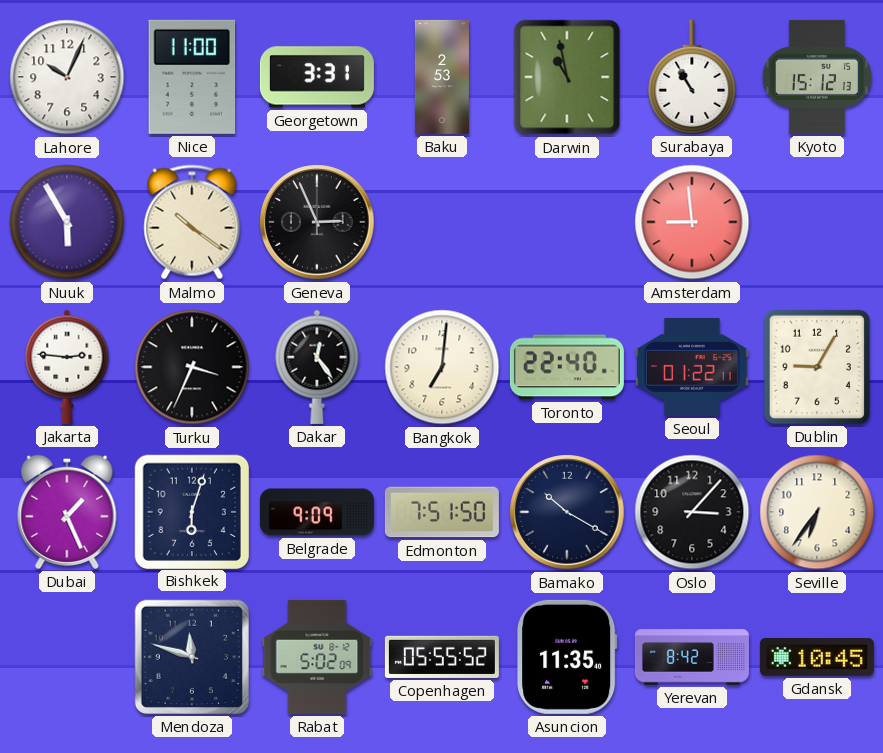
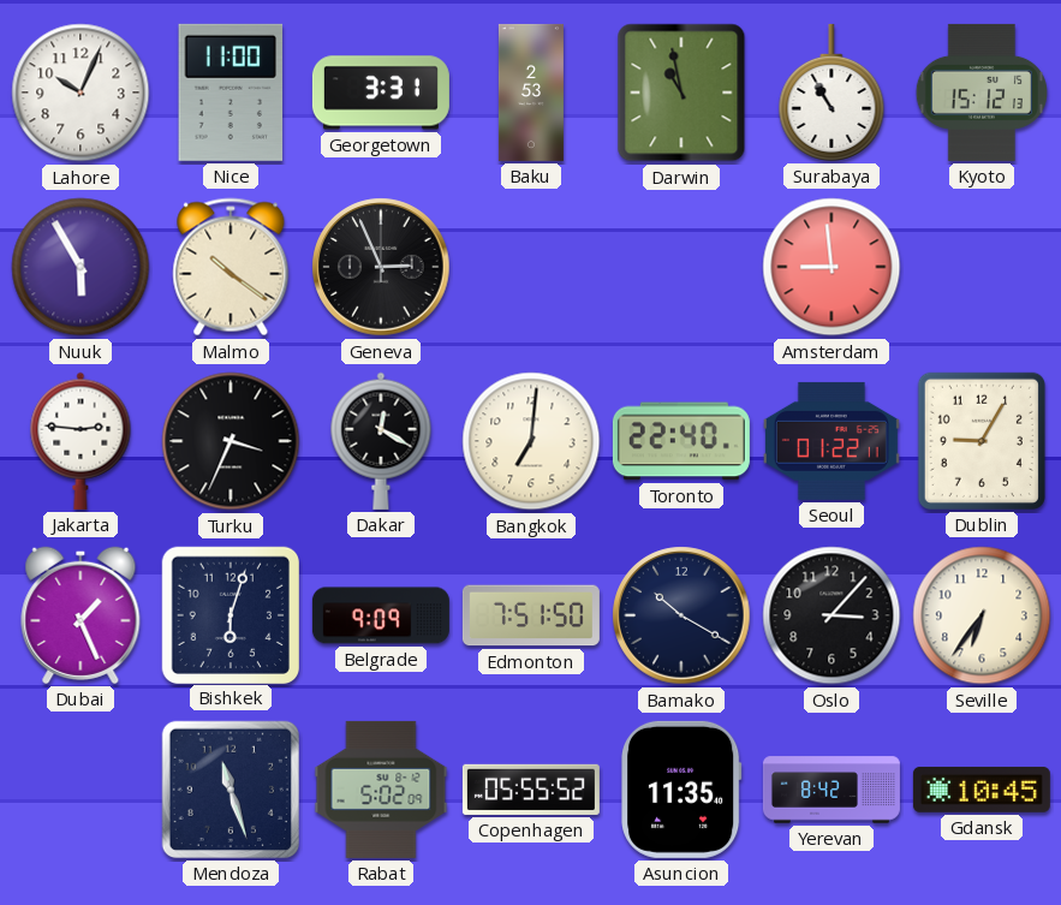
Dakar: 12:24 -> 12:20
Mendoza: 11:48 -> 11:27
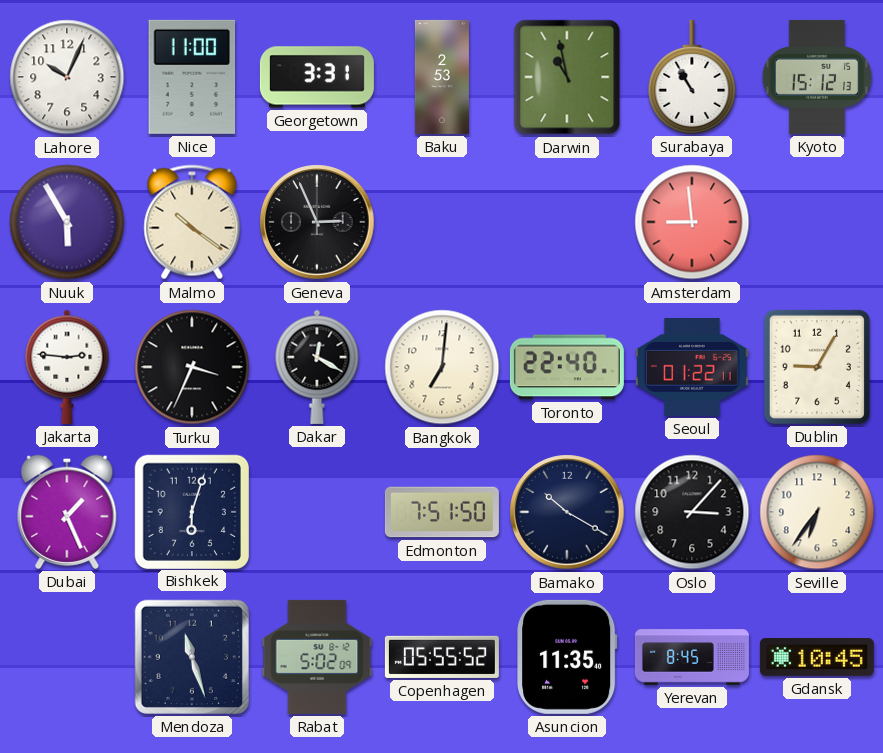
Belgrade: 9:09 -> none
Yerevan: 8:42 -> 8:45
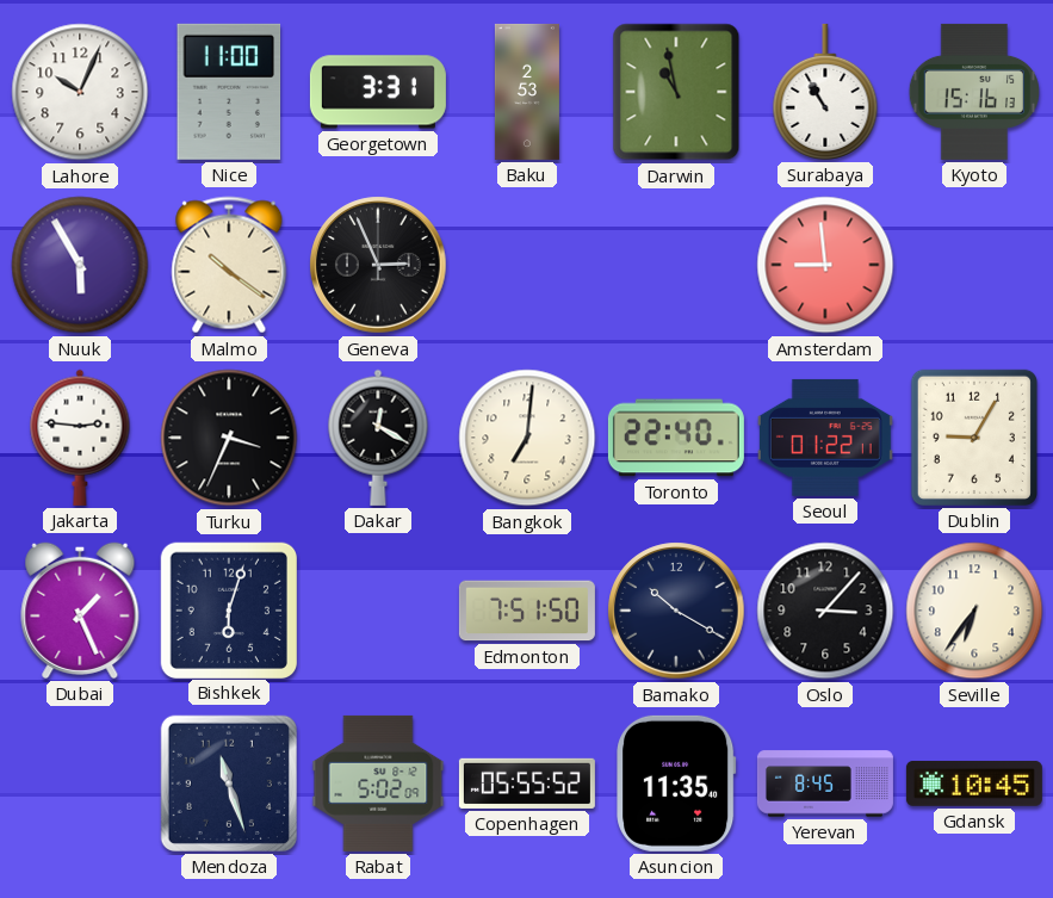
Kyoto: 15:12 -> 15:16
